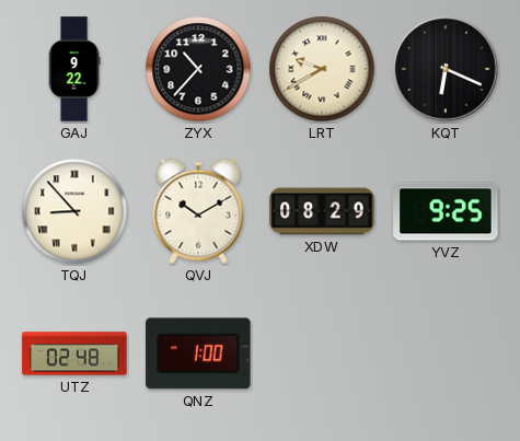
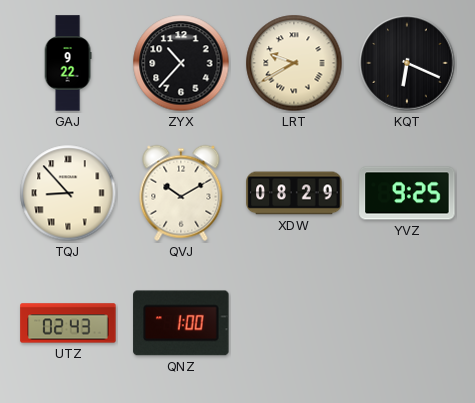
UTZ: 02:48 -> 02:43
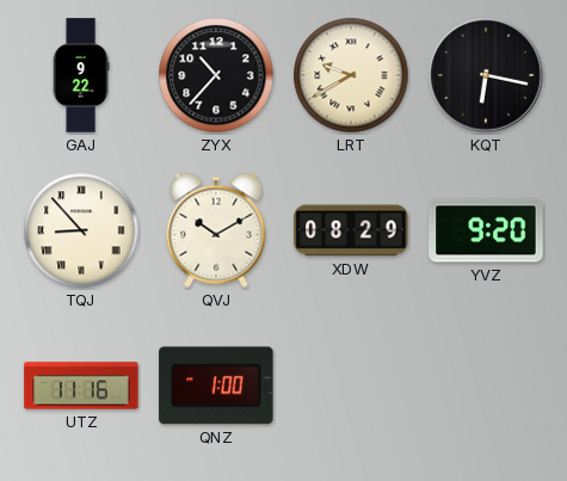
KQT: 6:19 -> 6:17
YVZ: 9:25 -> 9:20
UTZ: 02:43 -> 11:16
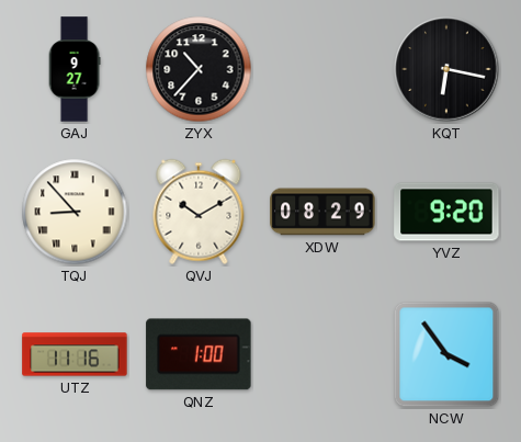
GAJ: 9:22 -> 9:27
LRT: 9:40 -> none
NCW: none -> 3:54
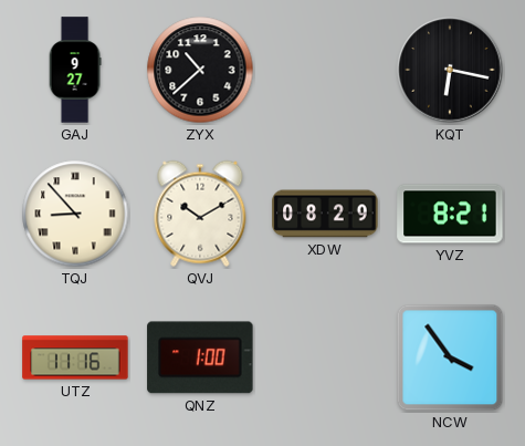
ZYX: 10:37 -> 10:38
YVZ: 9:20 -> 8:21
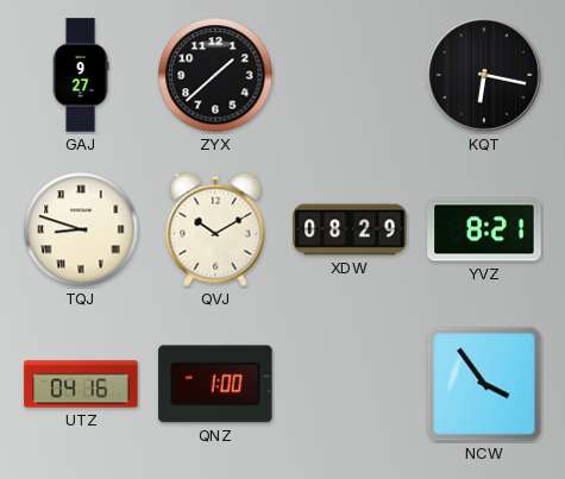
ZYX: 10:38 -> 1:38
TQJ: 8:53 -> 8:48
UTZ: 11:16 -> 04:16
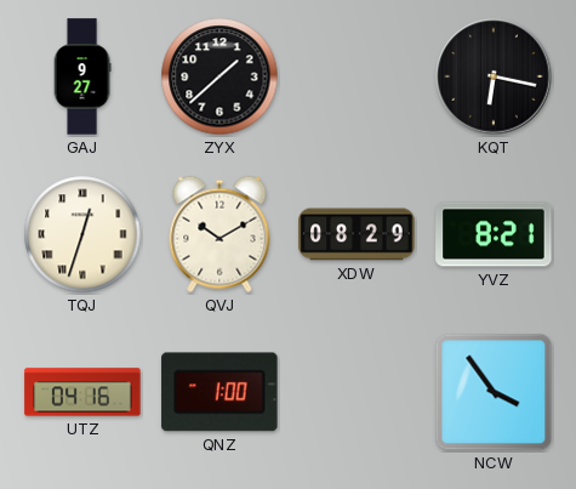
TQJ: 8:48 -> 12:33
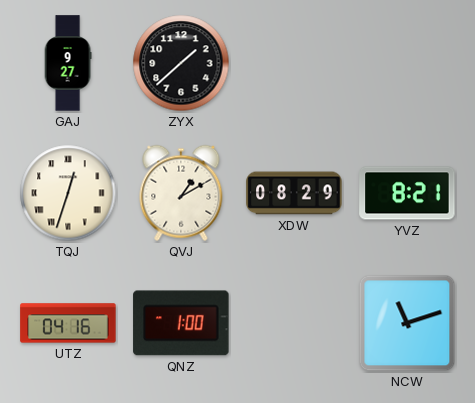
KQT: 6:17 -> none
QVJ: 10:10 -> 1:10
NCW: 3:54 -> 11:12
